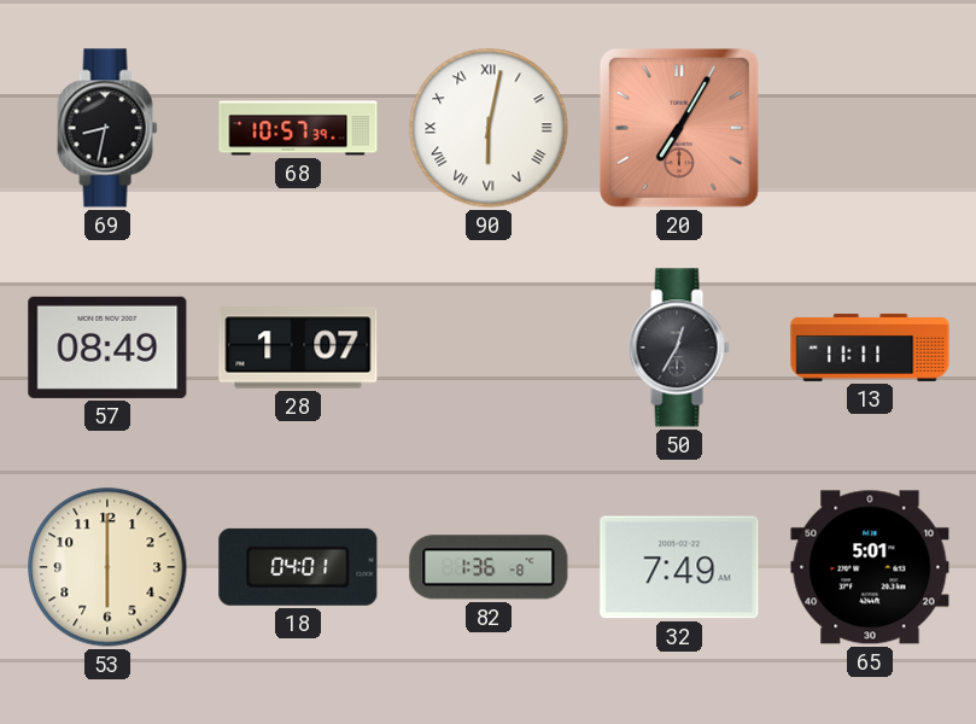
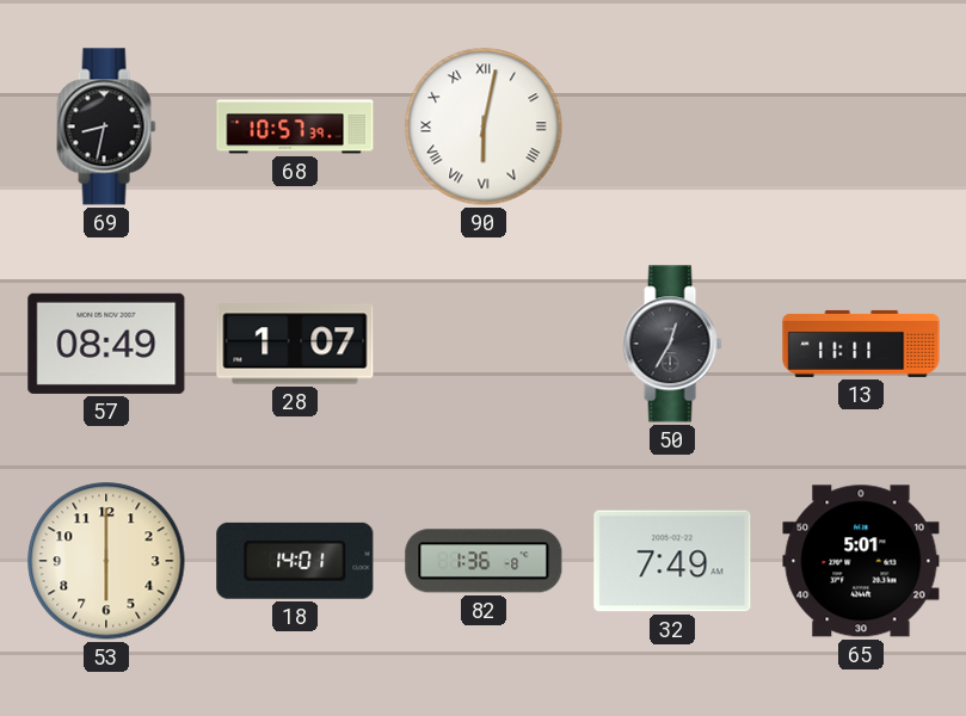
20: 7:05 -> none
18: 04:01 -> 14:01
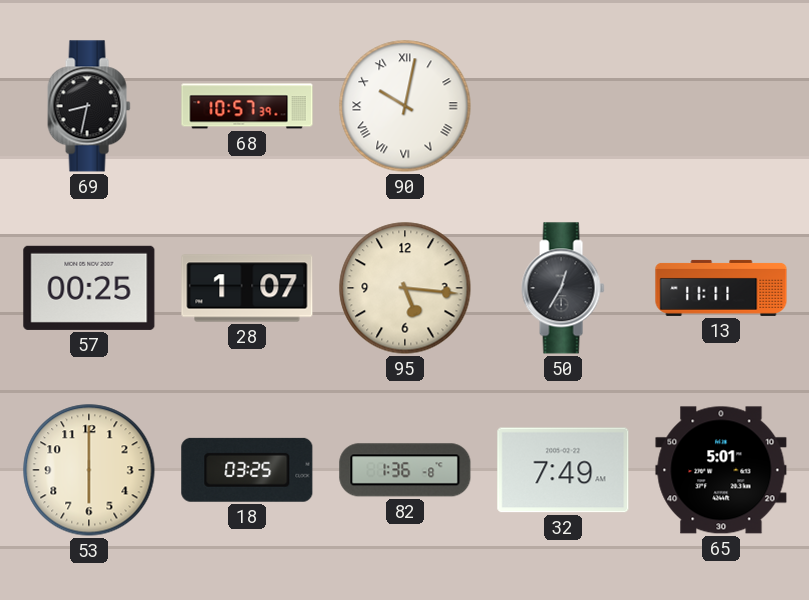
90: 6:02 -> 10:02
57: 08:49 -> 00:25
95: none -> 5:16
18: 14:01 -> 03:25
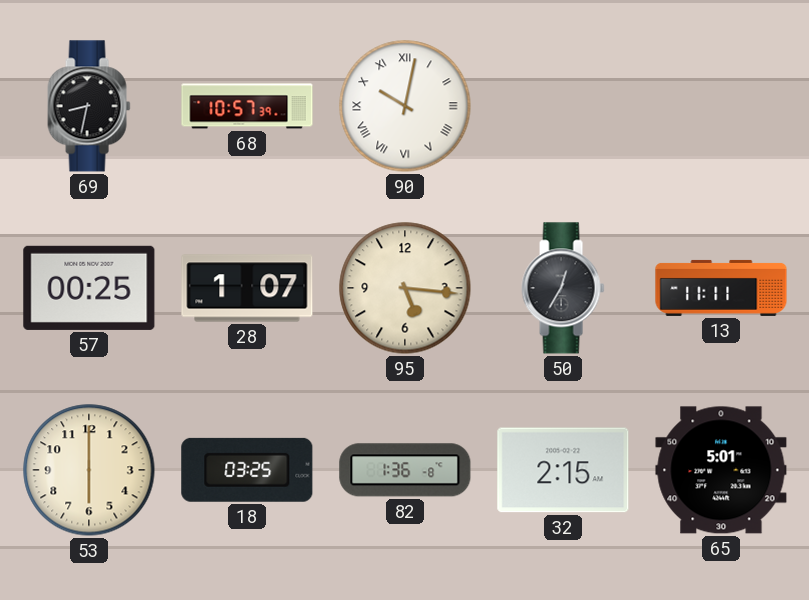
32: 7:49 -> 2:15
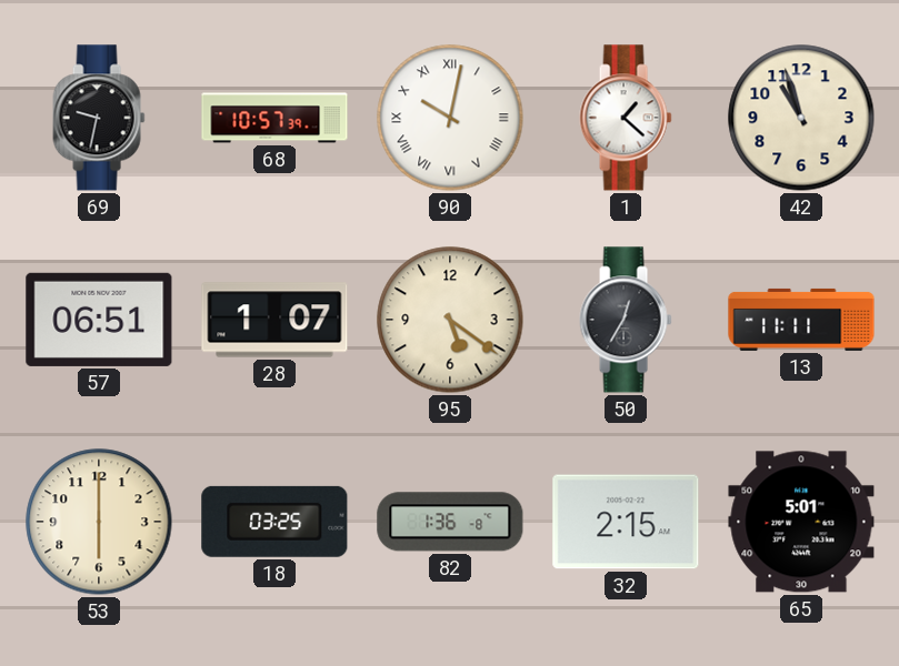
69: 8:32 -> 9:32
1: none -> 1:22
42: none -> 10:57
57: 00:25 -> 06:51
95: 5:16 -> 5:21
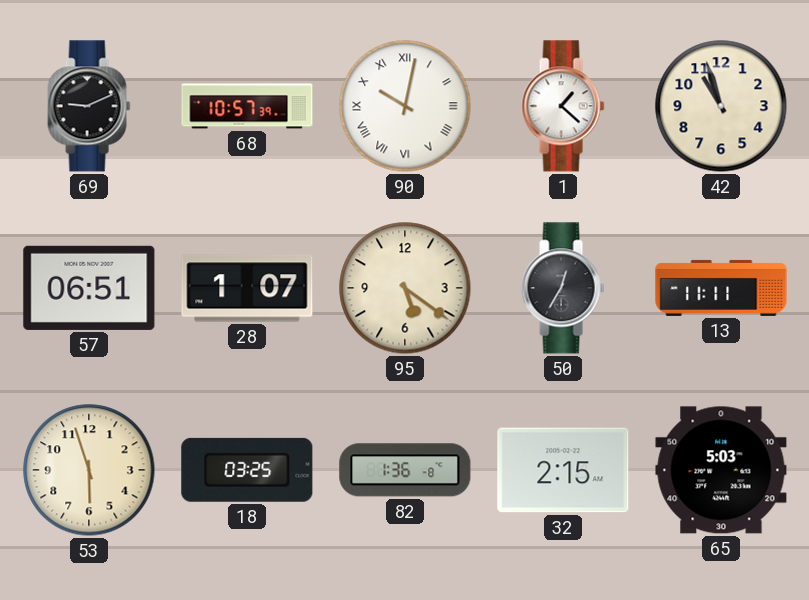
69: 9:32 -> 9:11
53: 6:00 -> 5:57
65: 5:01 -> 5:03
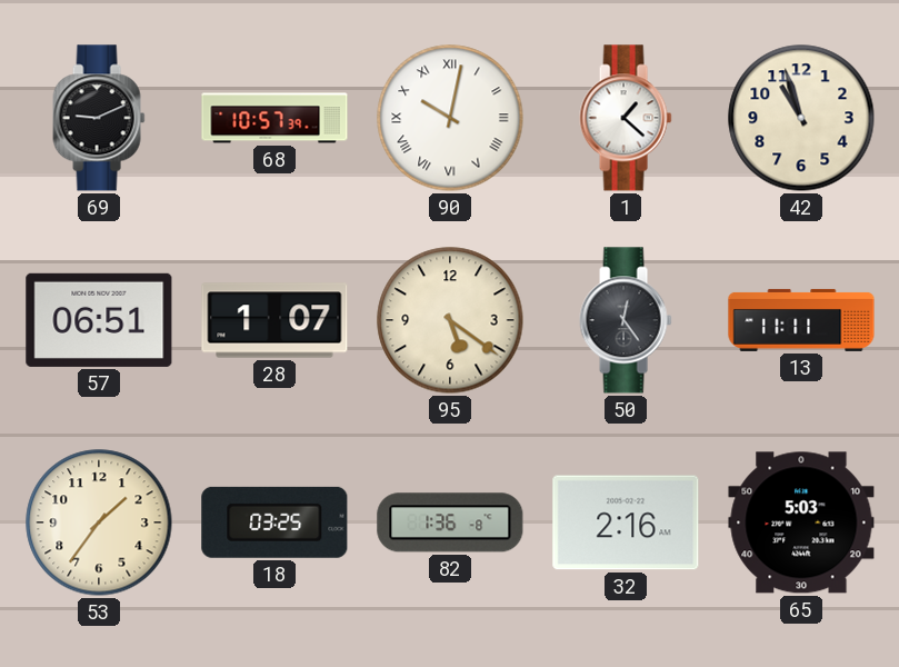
50: 12:35 -> 12:24
53: 5:57 -> 1:36
32: 2:15 -> 2:16
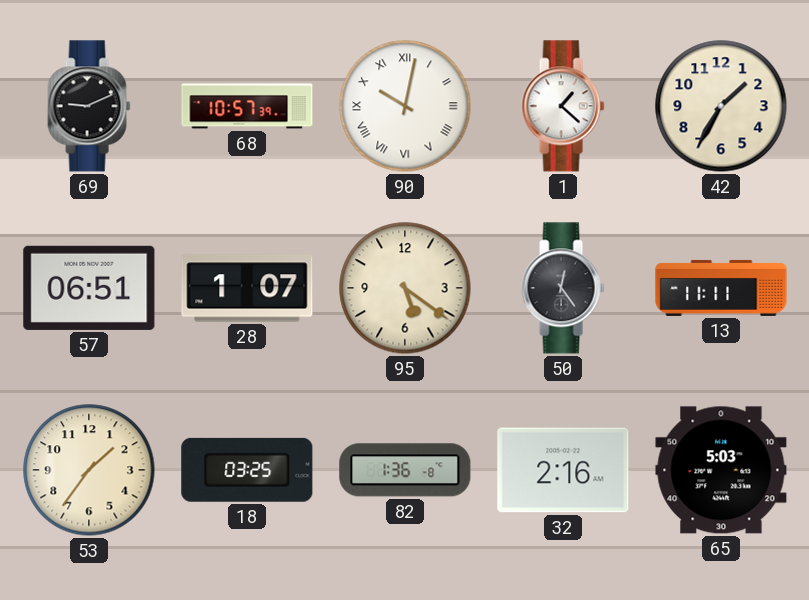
42: 10:57 -> 1:35
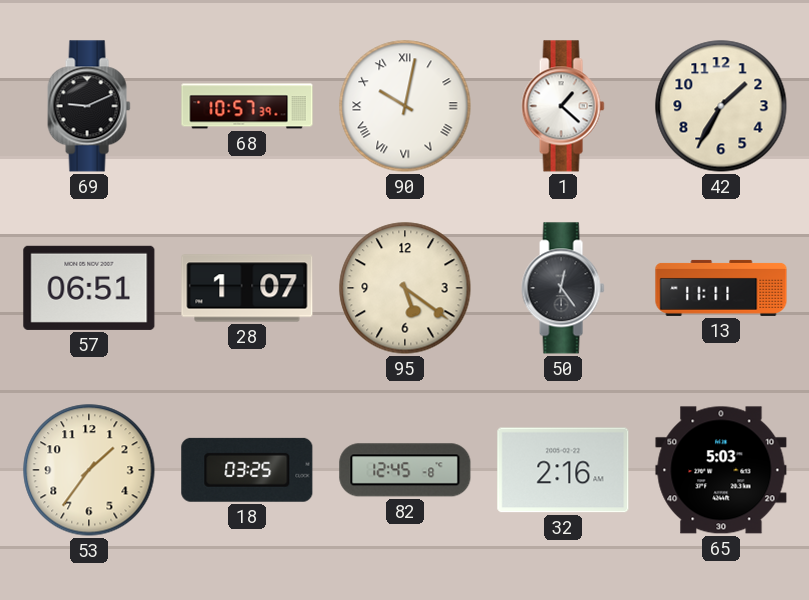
82: 1:36 -> 12:45
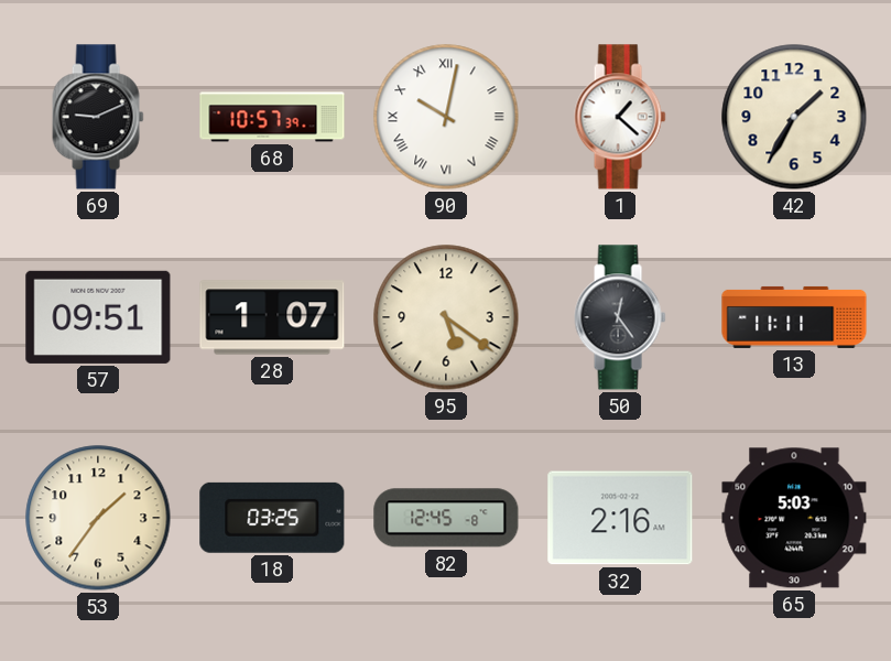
57: 06:51 -> 09:51
